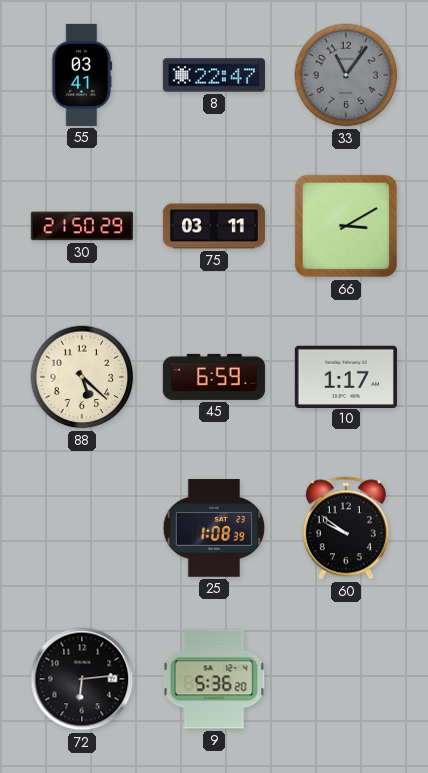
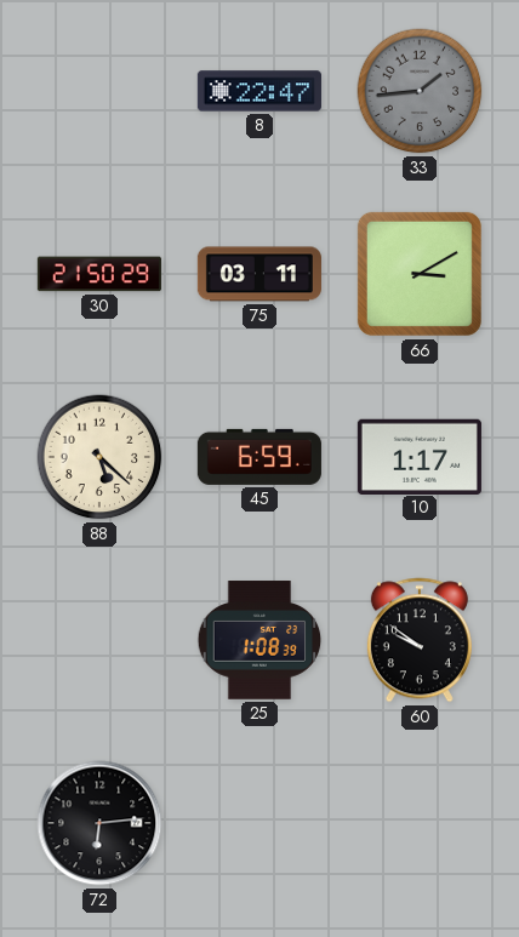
55: 03:41 -> none
33: 11:06 -> 1:44
9: 5:36 -> none
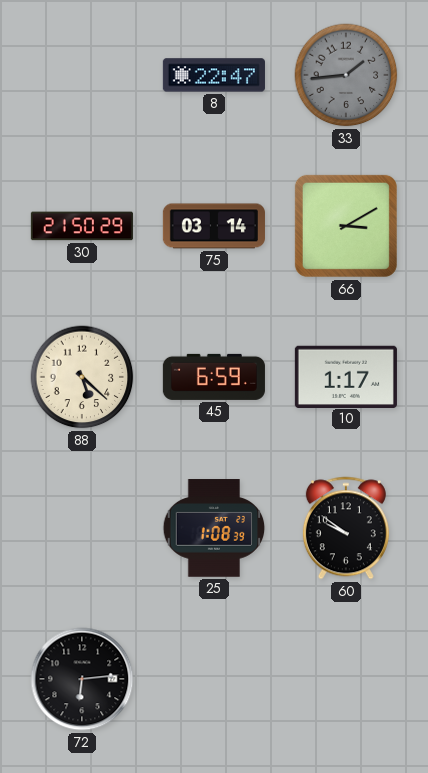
75: 03:11 -> 03:14
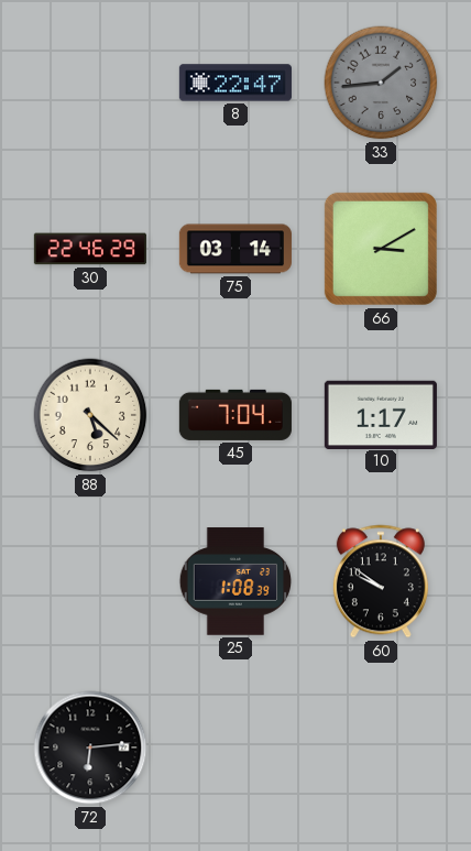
30: 21:50 -> 22:46
45: 6:59 -> 7:04
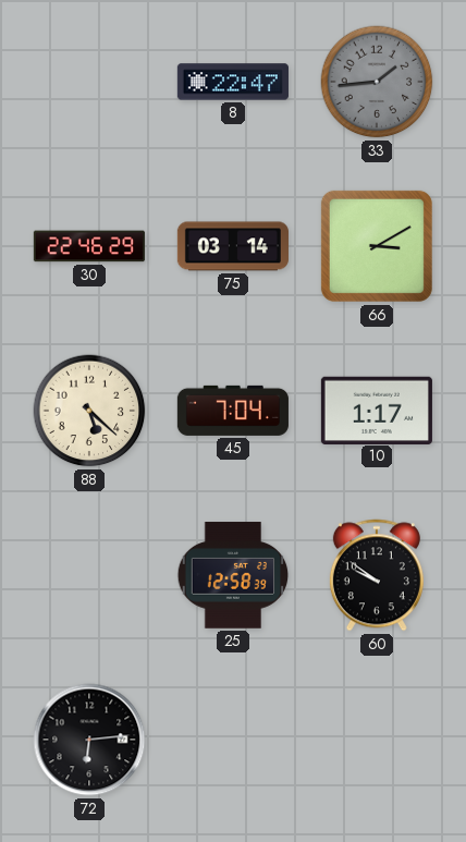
25: 1:08 -> 12:58
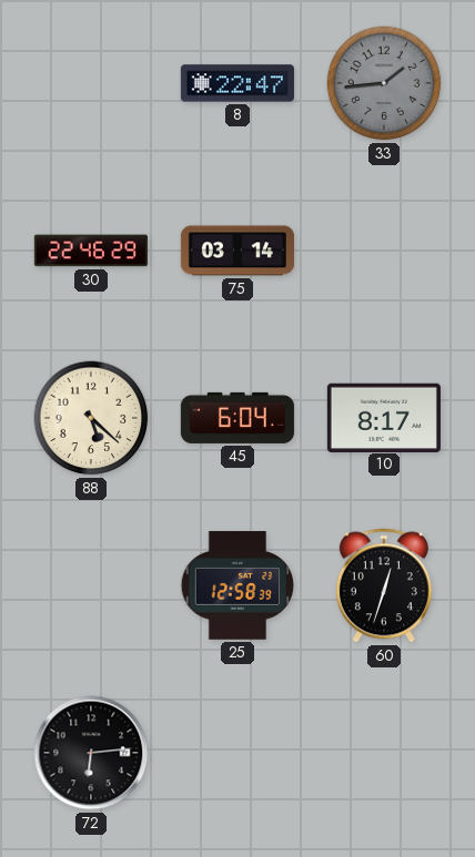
66: 3:10 -> none
45: 7:04 -> 6:04
10: 1:17 -> 8:17
60: 9:51 -> 12:33
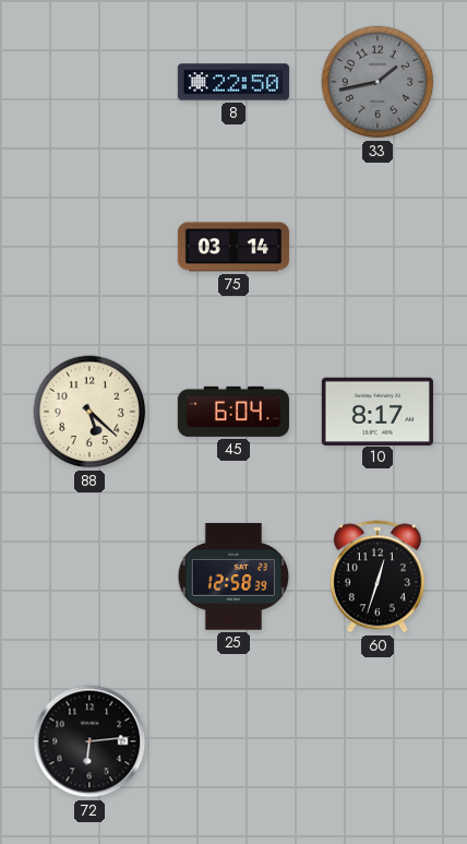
8: 22:47 -> 22:50
33: 1:44 -> 1:43
30: 22:46 -> none
